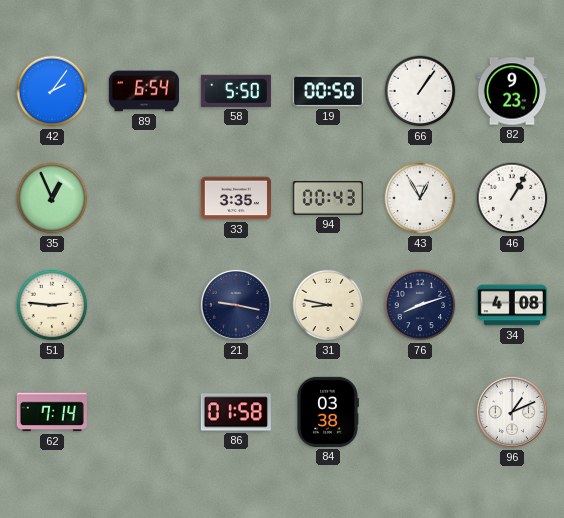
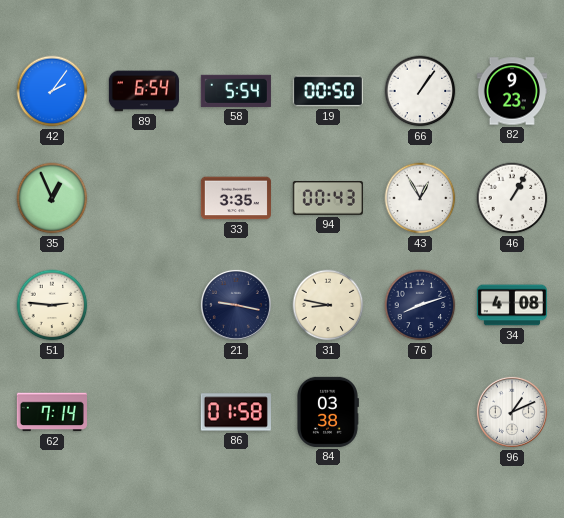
58: 5:50 -> 5:54
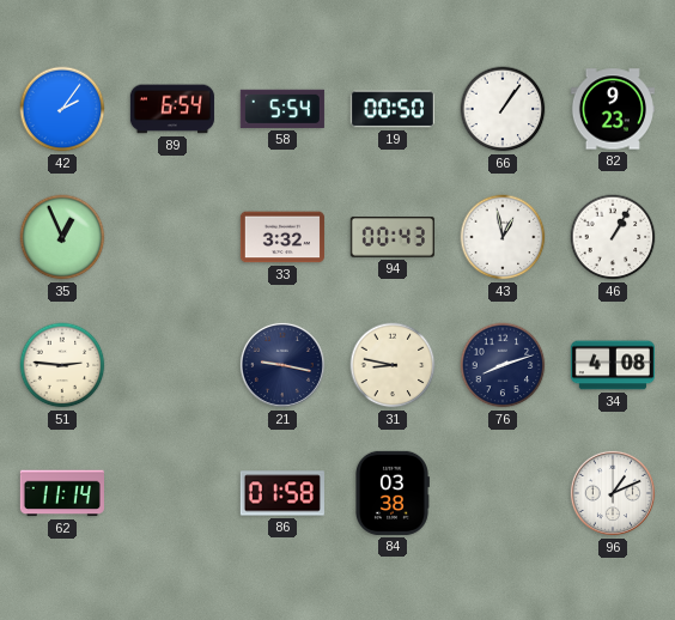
33: 3:35 -> 3:32
43: 12:55 -> 12:58
62: 7:14 -> 11:14
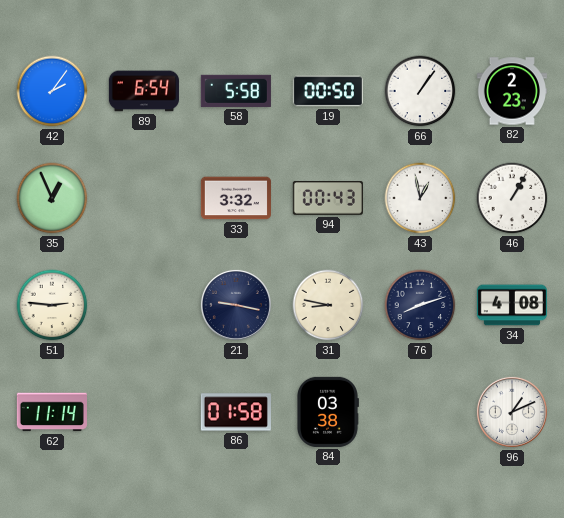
58: 5:54 -> 5:58
82: 9:23 -> 2:23
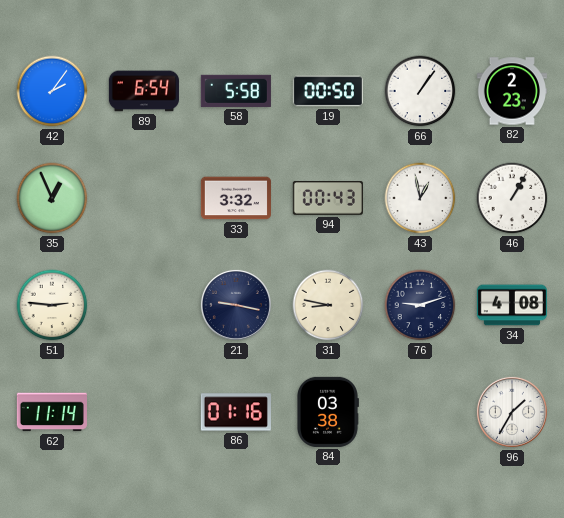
76: 8:12 -> 9:12
86: 01:58 -> 01:16
96: 1:11 -> 1:35
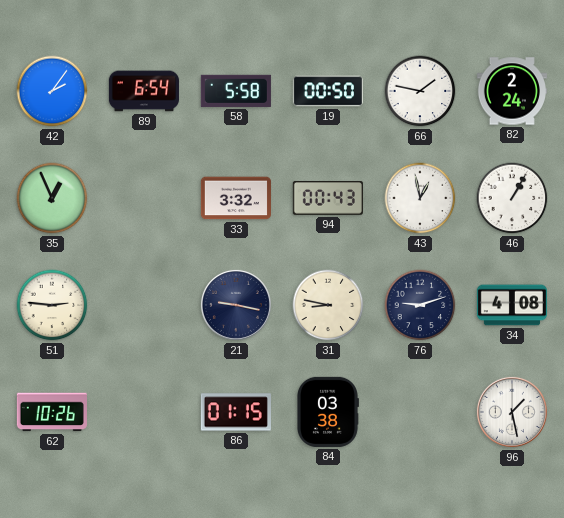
66: 1:06 -> 1:47
82: 2:23 -> 2:24
62: 11:14 -> 10:26
86: 01:16 -> 01:15
96: 1:35 -> 1:28
